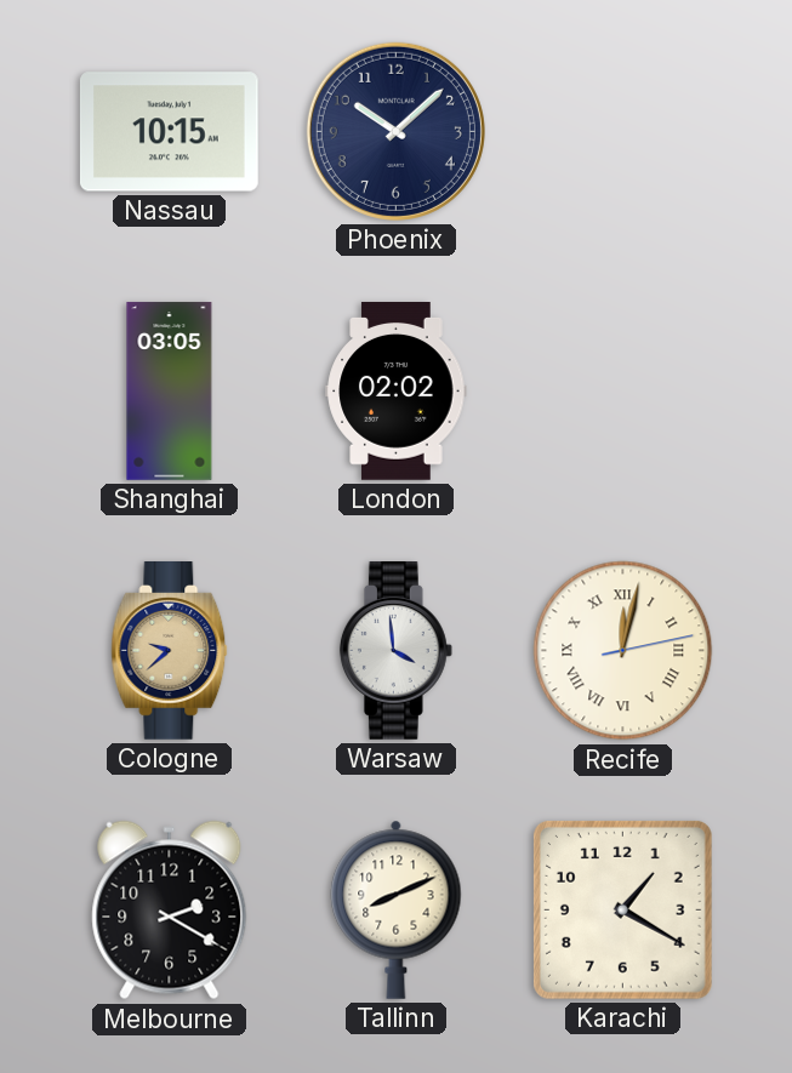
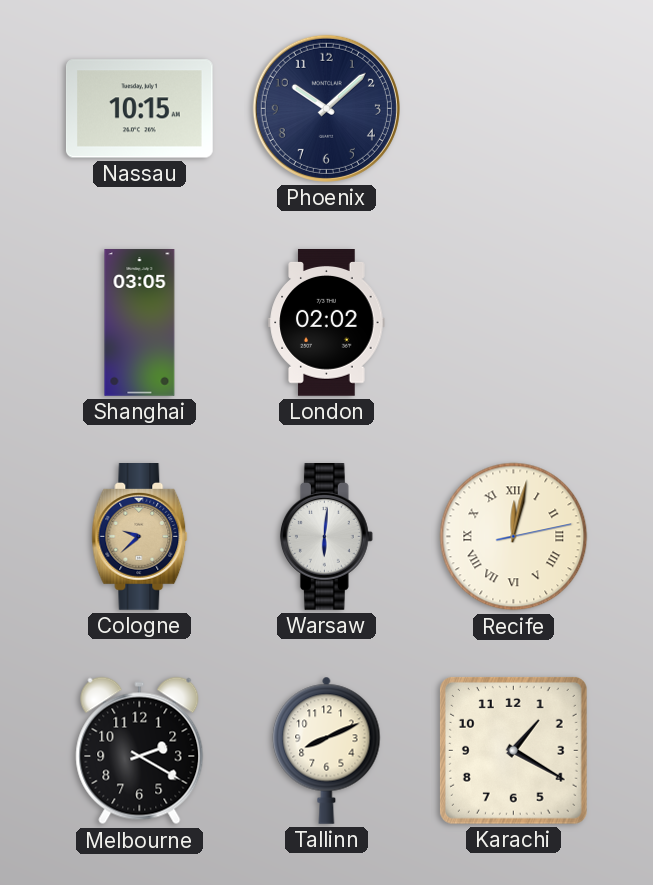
Warsaw: 3:59 -> 6:01
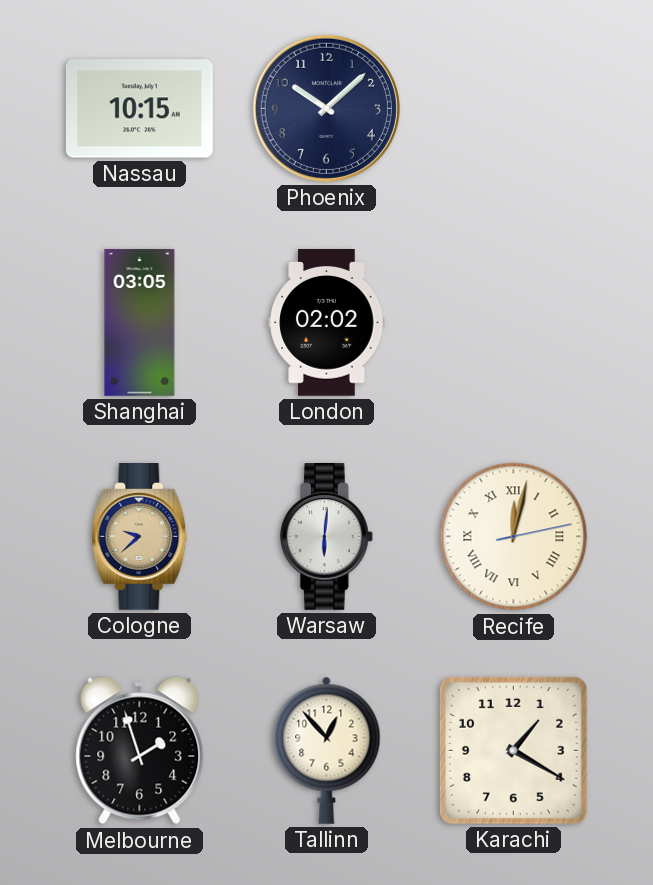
Melbourne: 2:20 -> 1:57
Tallinn: 8:11 -> 12:53
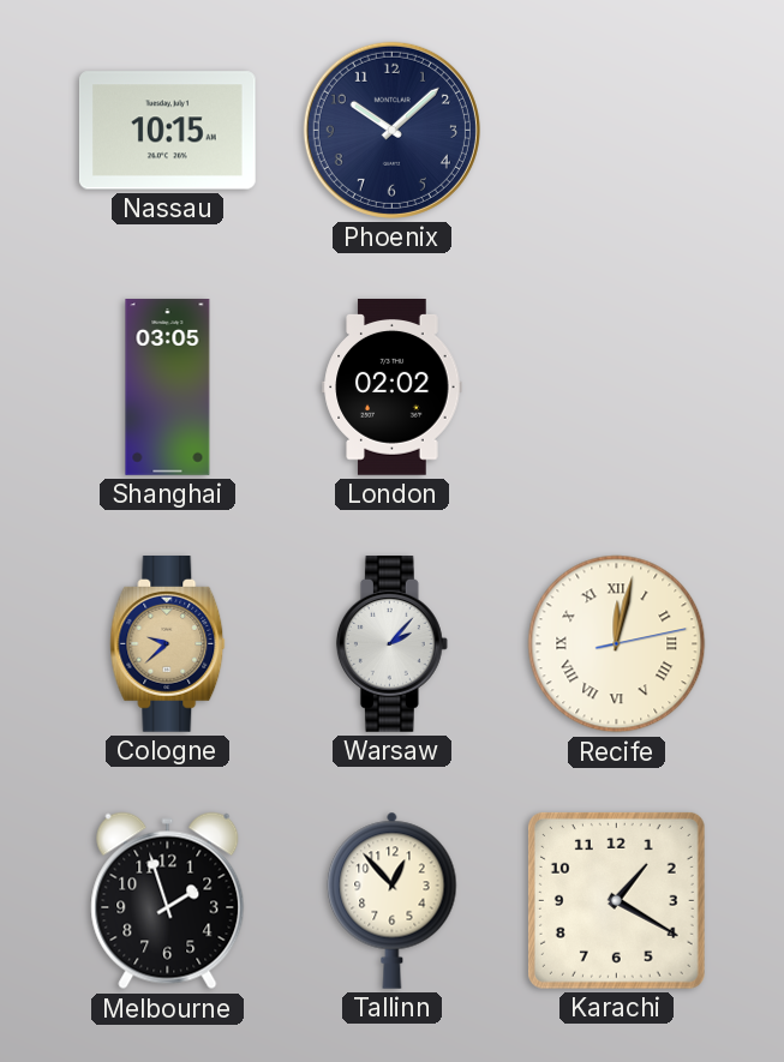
Warsaw: 6:01 -> 2:07
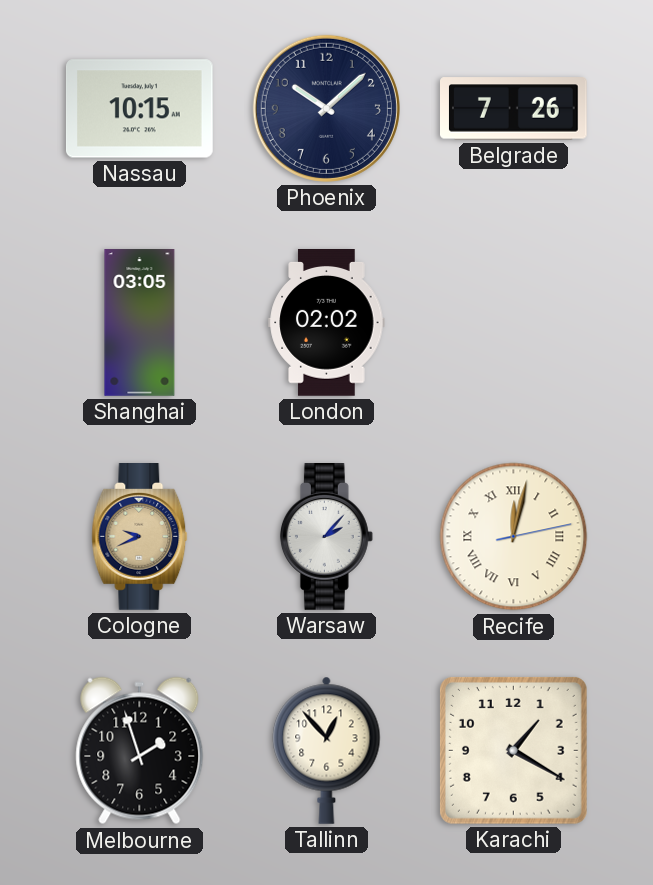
Belgrade: none -> 7:26
Cologne: 9:38 -> 9:41
